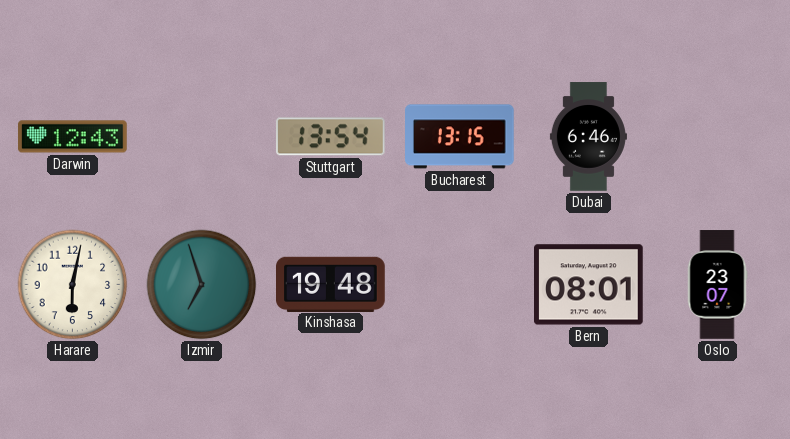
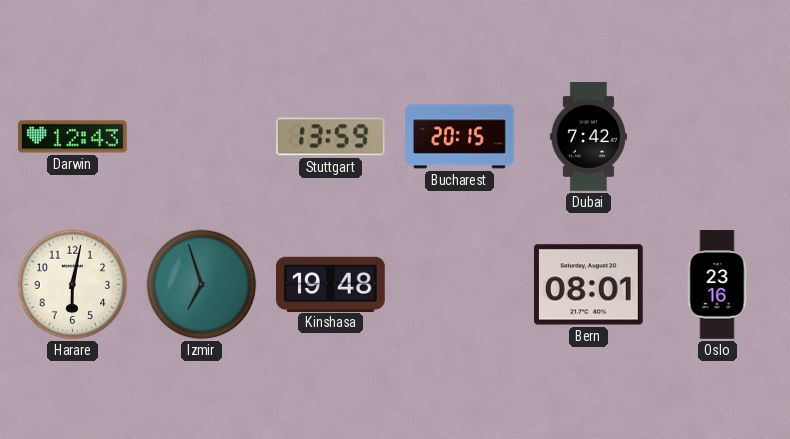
Stuttgart: 13:54 -> 13:59
Bucharest: 13:15 -> 20:15
Dubai: 6:46 -> 7:42
Oslo: 23:07 -> 23:16
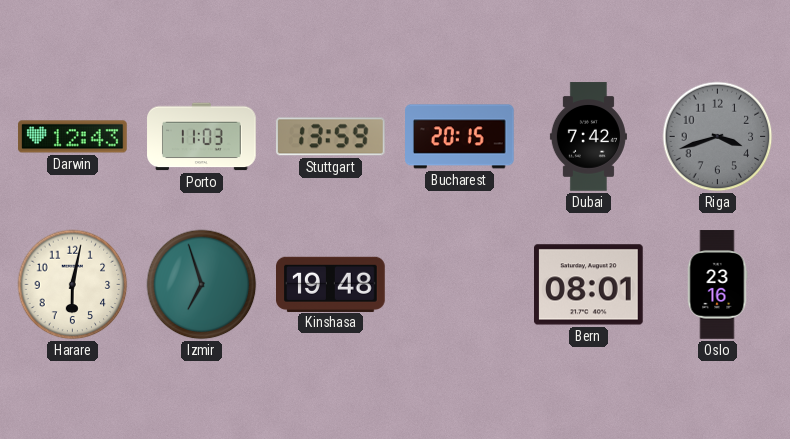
Porto: none -> 11:03
Riga: none -> 3:42
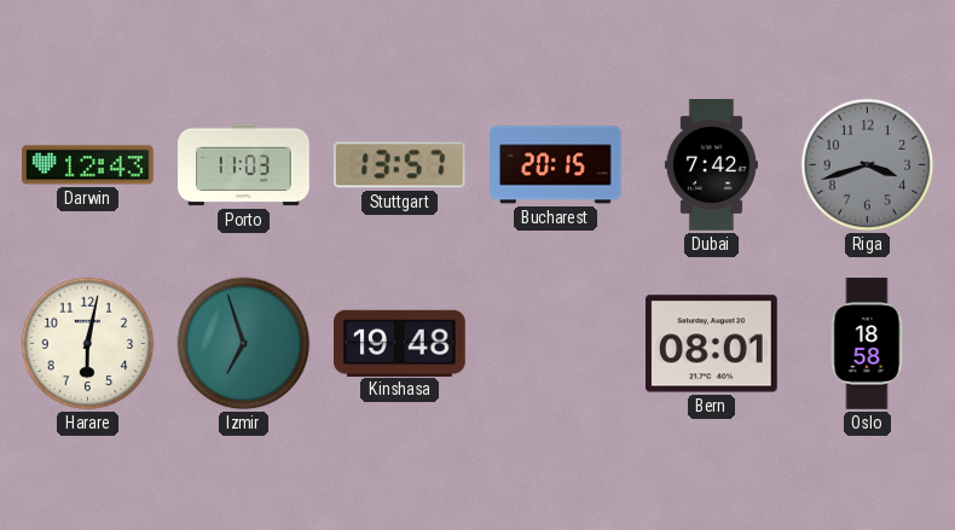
Stuttgart: 13:59 -> 13:57
Oslo: 23:16 -> 18:58
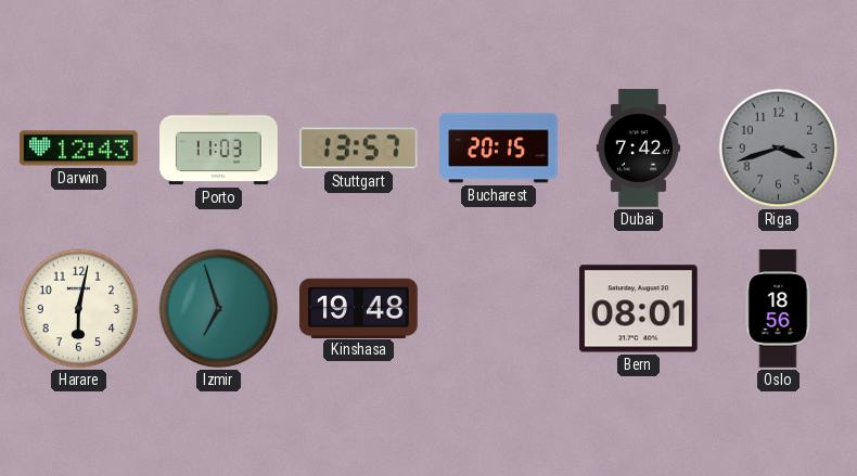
Oslo: 18:58 -> 18:56
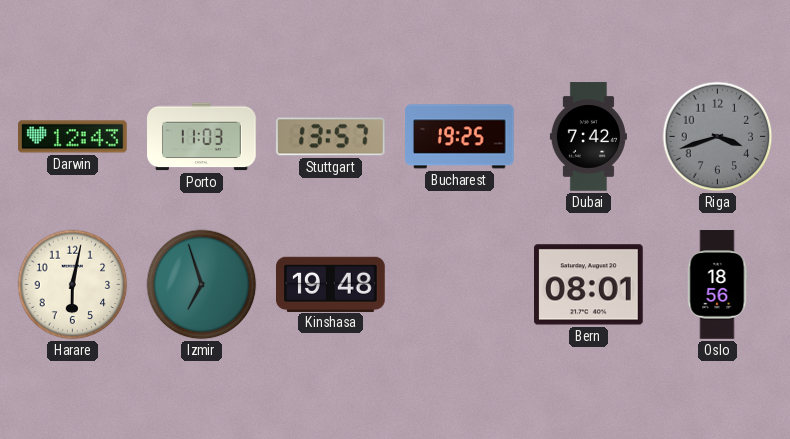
Bucharest: 20:15 -> 19:25
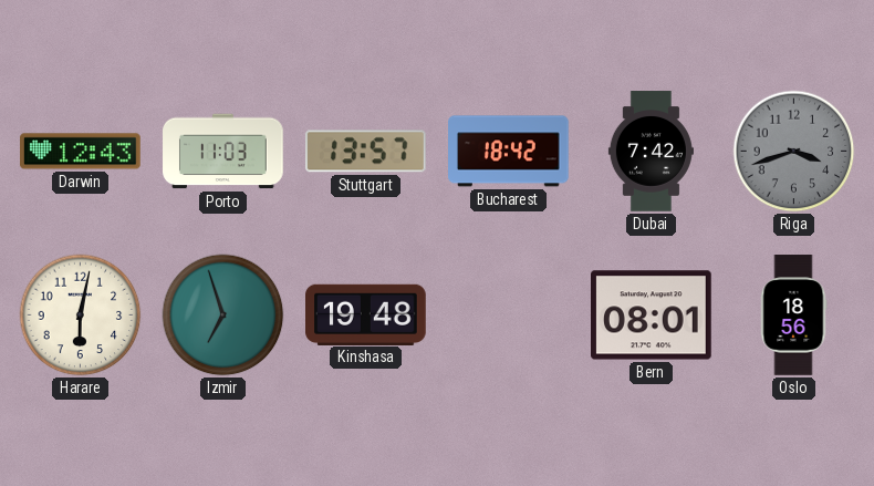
Bucharest: 19:25 -> 18:42
